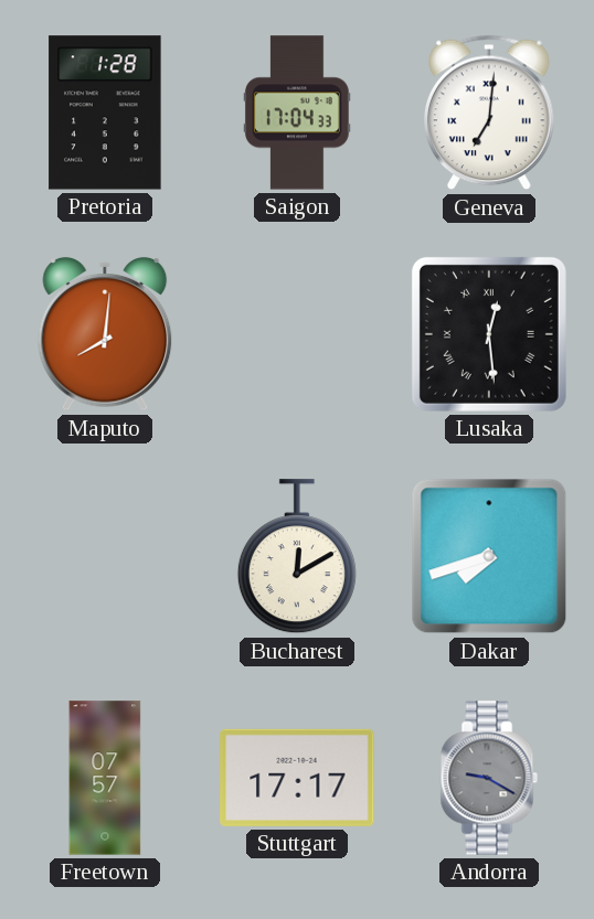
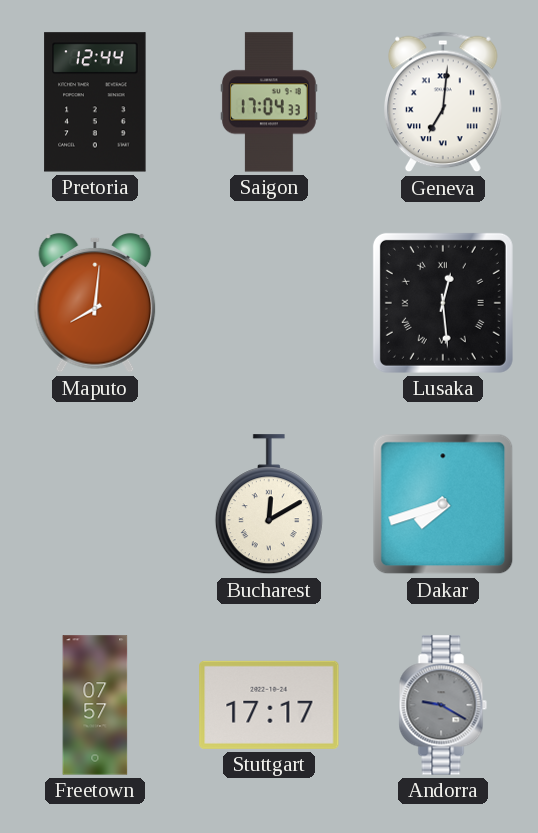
Pretoria: 1:28 -> 12:44
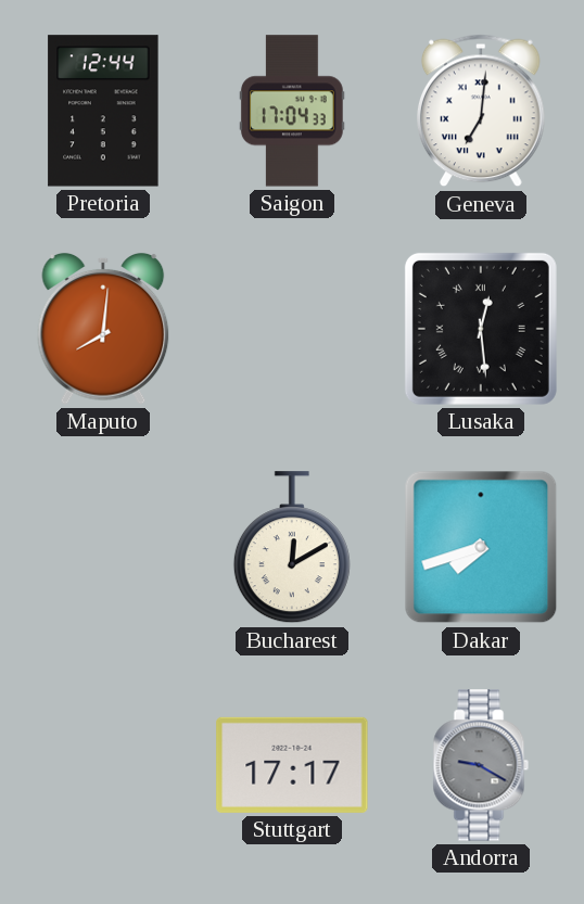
Freetown: 07:57 -> none
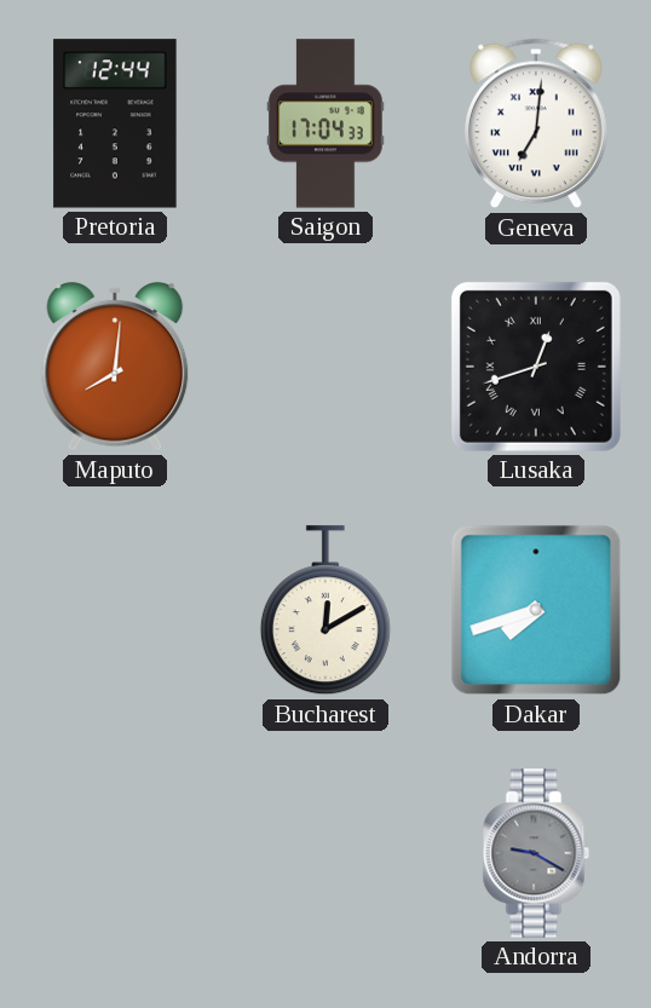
Lusaka: 12:29 -> 12:42
Stuttgart: 17:17 -> none
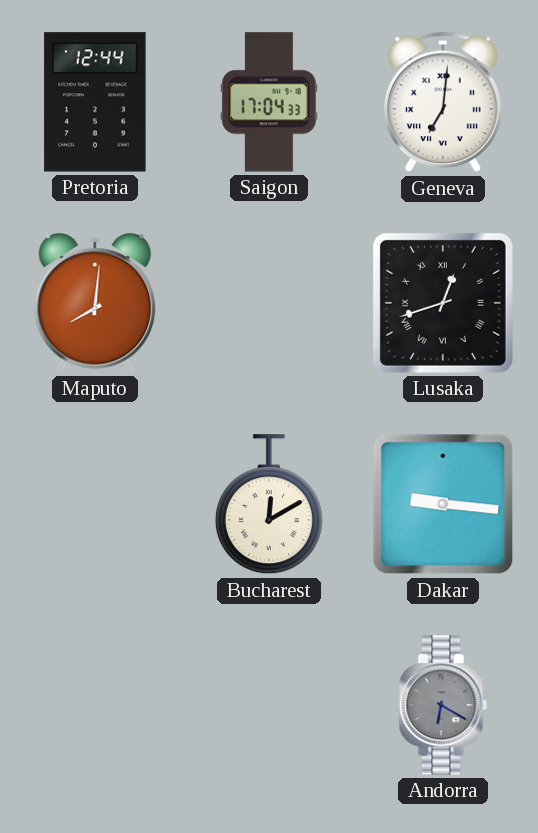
Dakar: 7:42 -> 9:16
Andorra: 9:20 -> 6:20
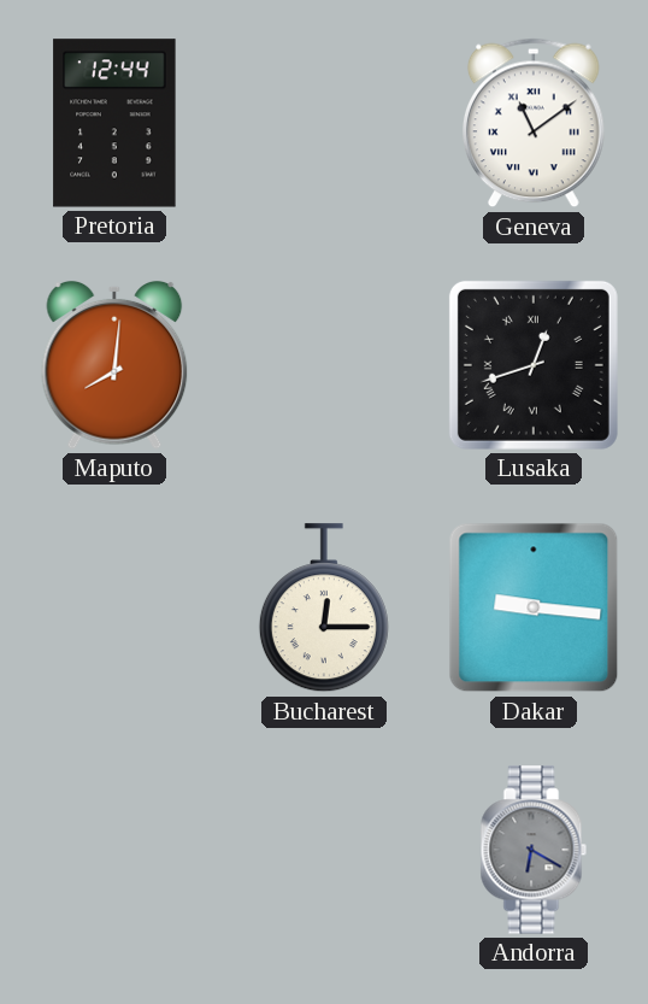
Saigon: 17:04 -> none
Geneva: 7:01 -> 11:09
Bucharest: 12:10 -> 12:15
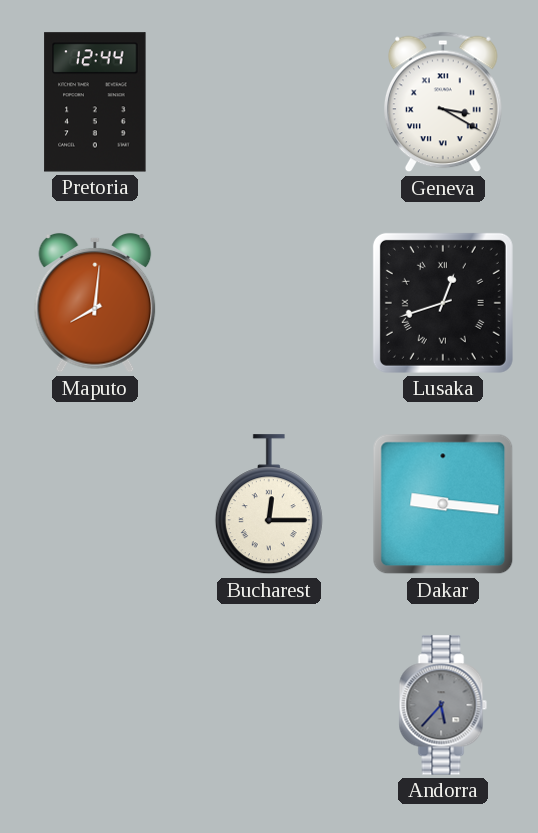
Geneva: 11:09 -> 3:20
Andorra: 6:20 -> 5:37
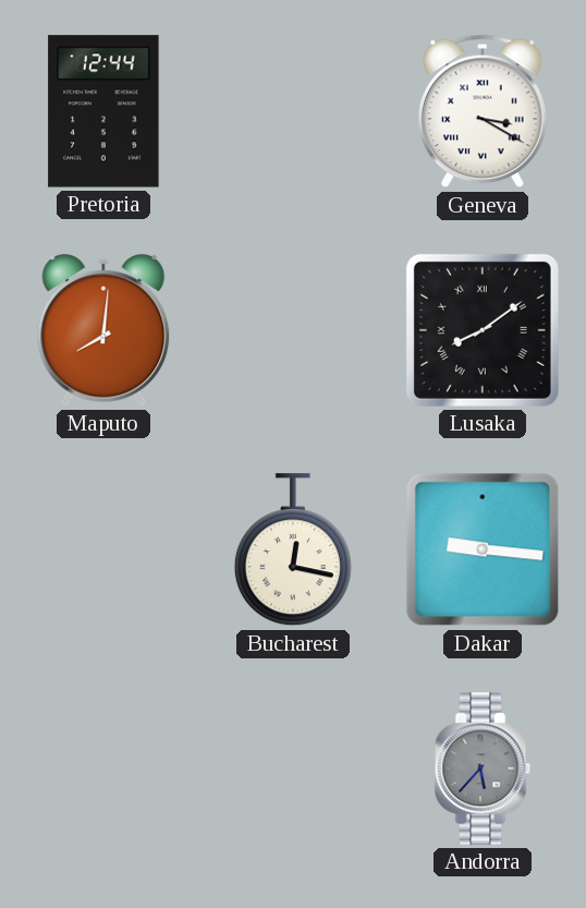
Lusaka: 12:42 -> 8:09
Bucharest: 12:15 -> 12:17
